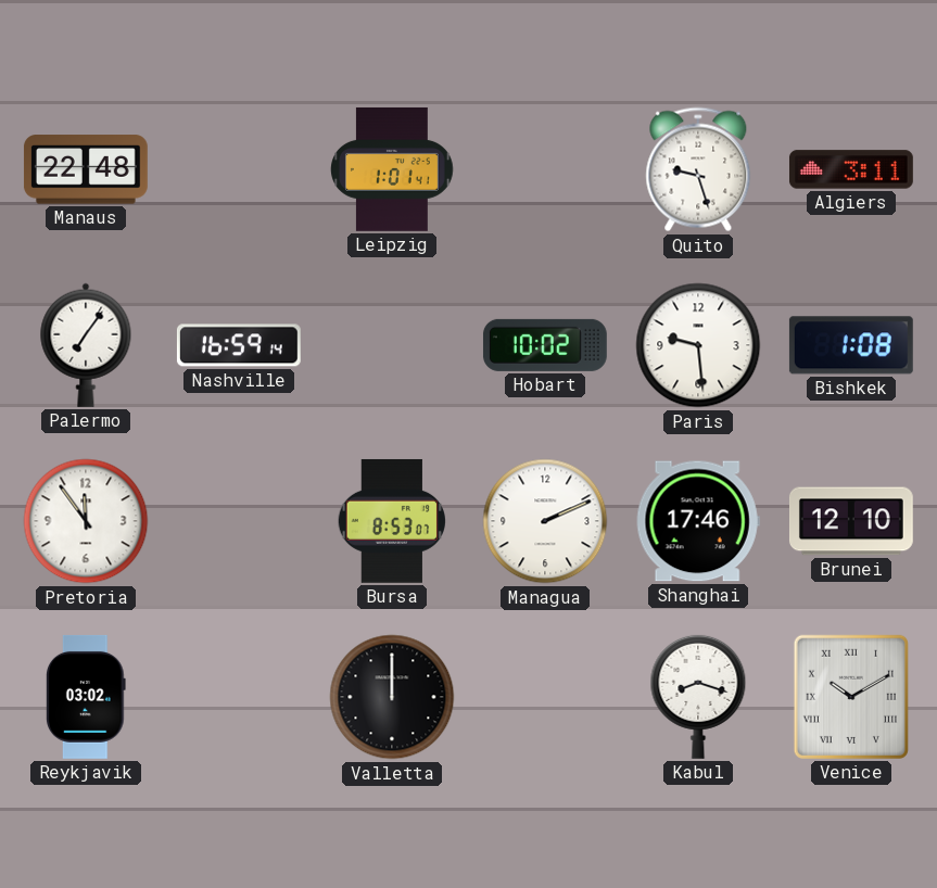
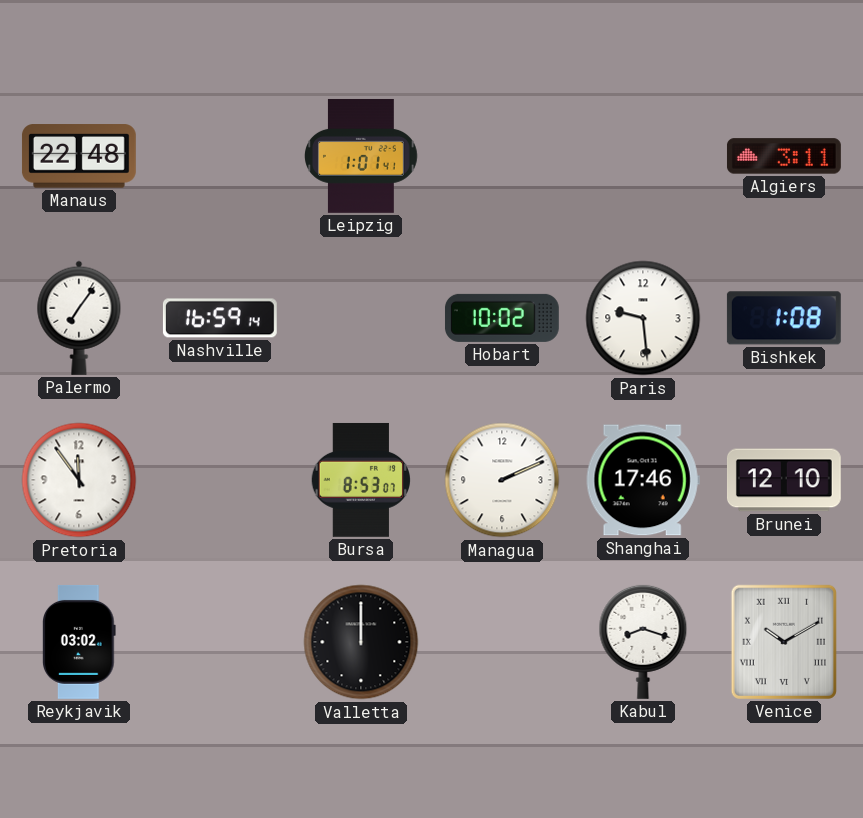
Quito: 9:27 -> none
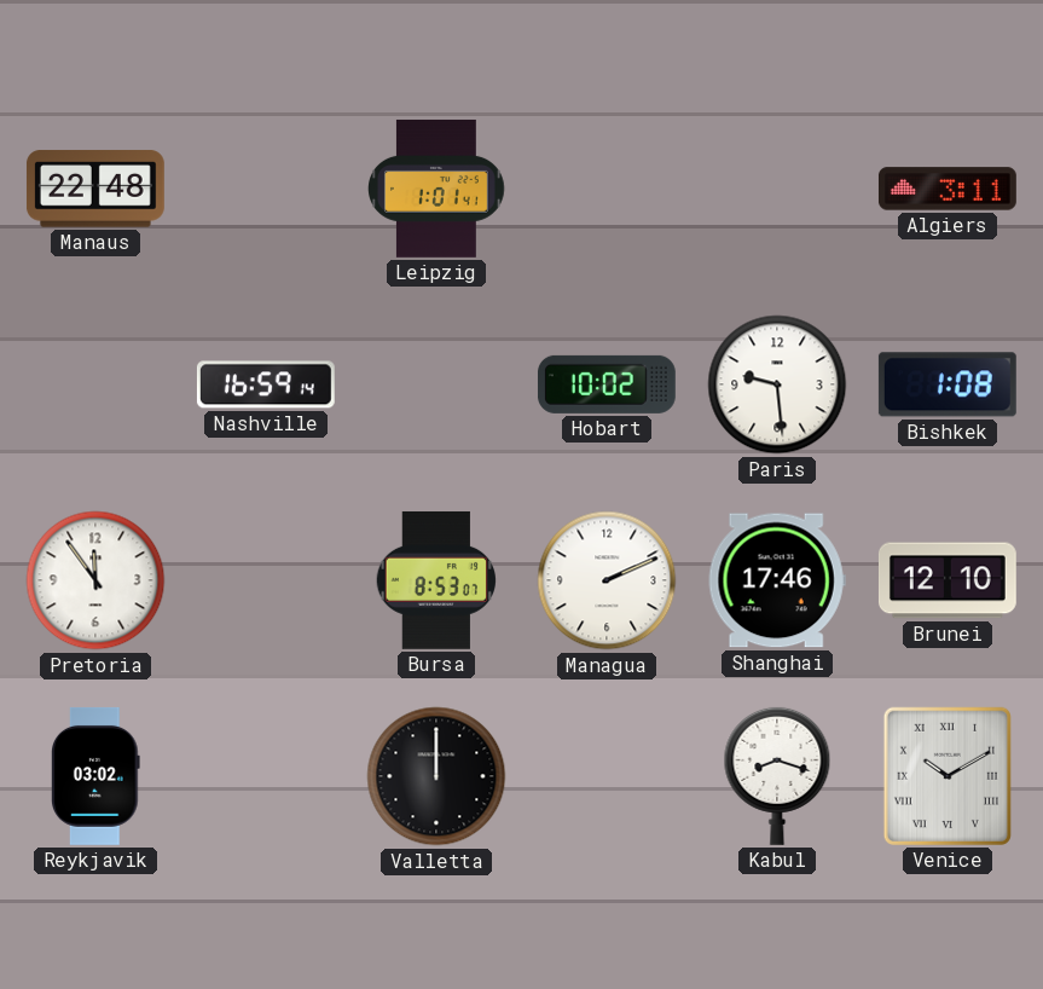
Palermo: 7:06 -> none
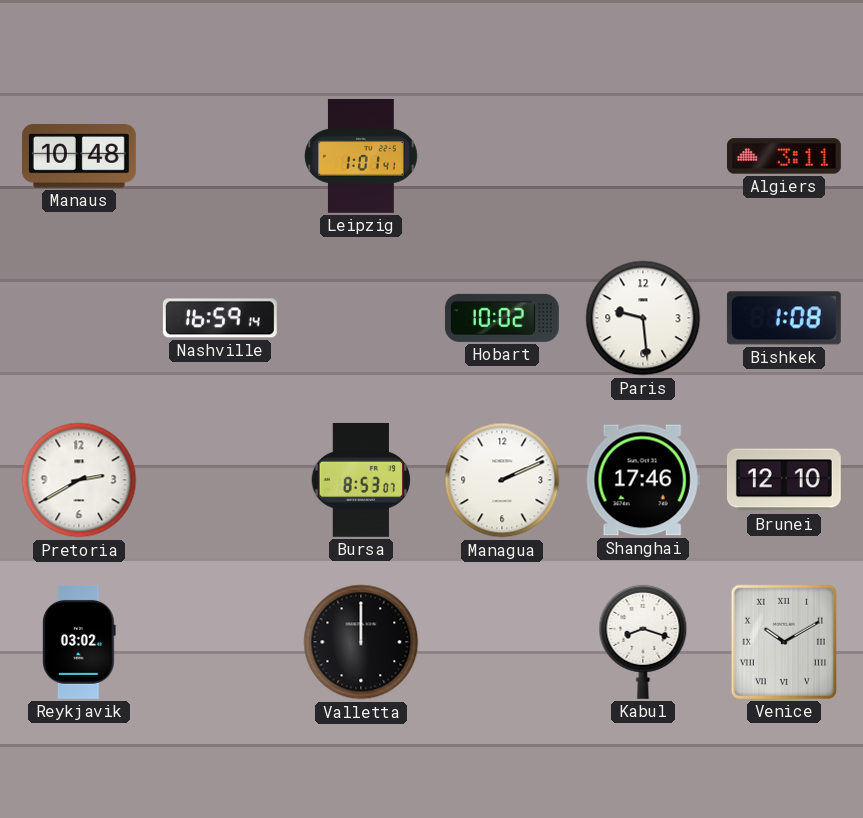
Manaus: 22:48 -> 10:48
Pretoria: 11:54 -> 2:40
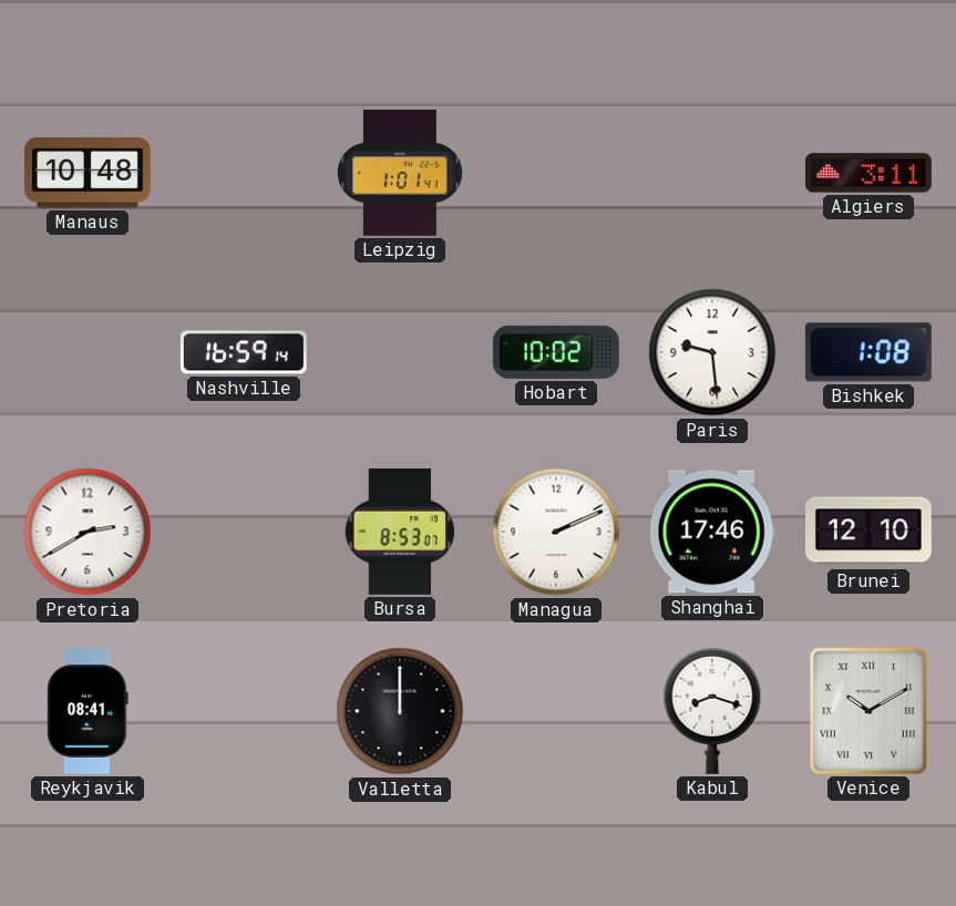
Reykjavik: 03:02 -> 08:41
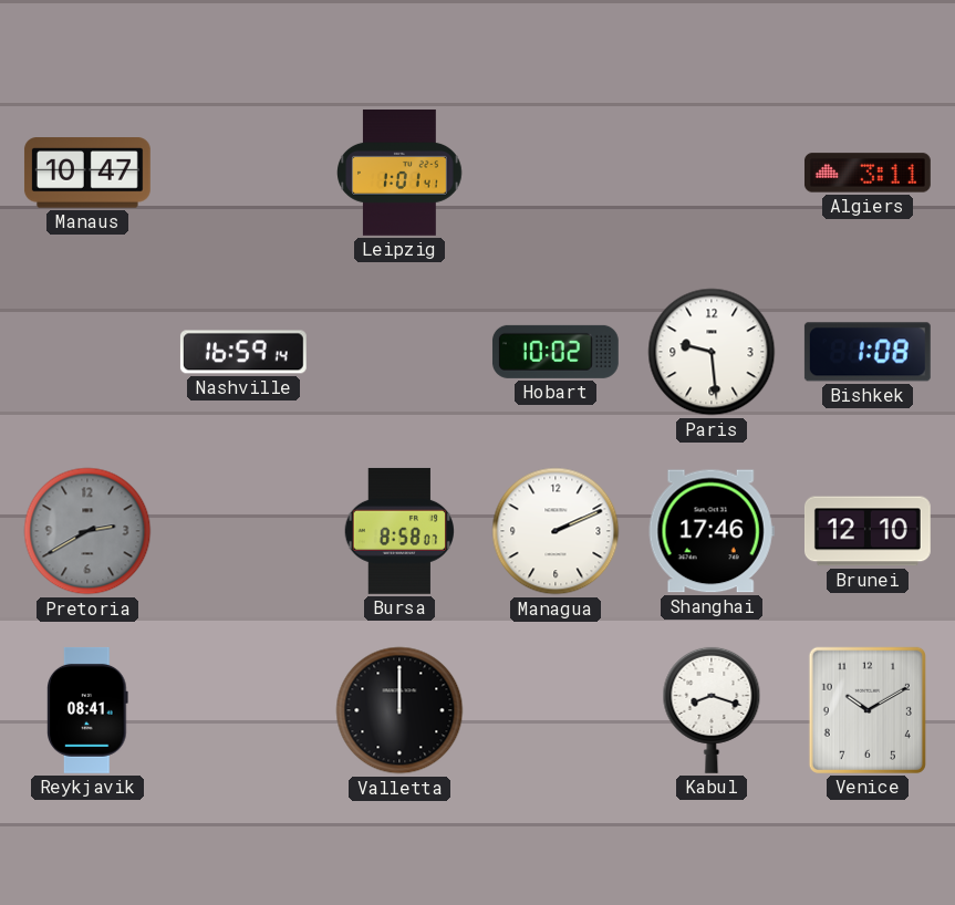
Manaus: 10:48 -> 10:47
Pretoria dial: white -> grey
Bursa: 8:53 -> 8:58
Venice numerals: Roman -> Arabic
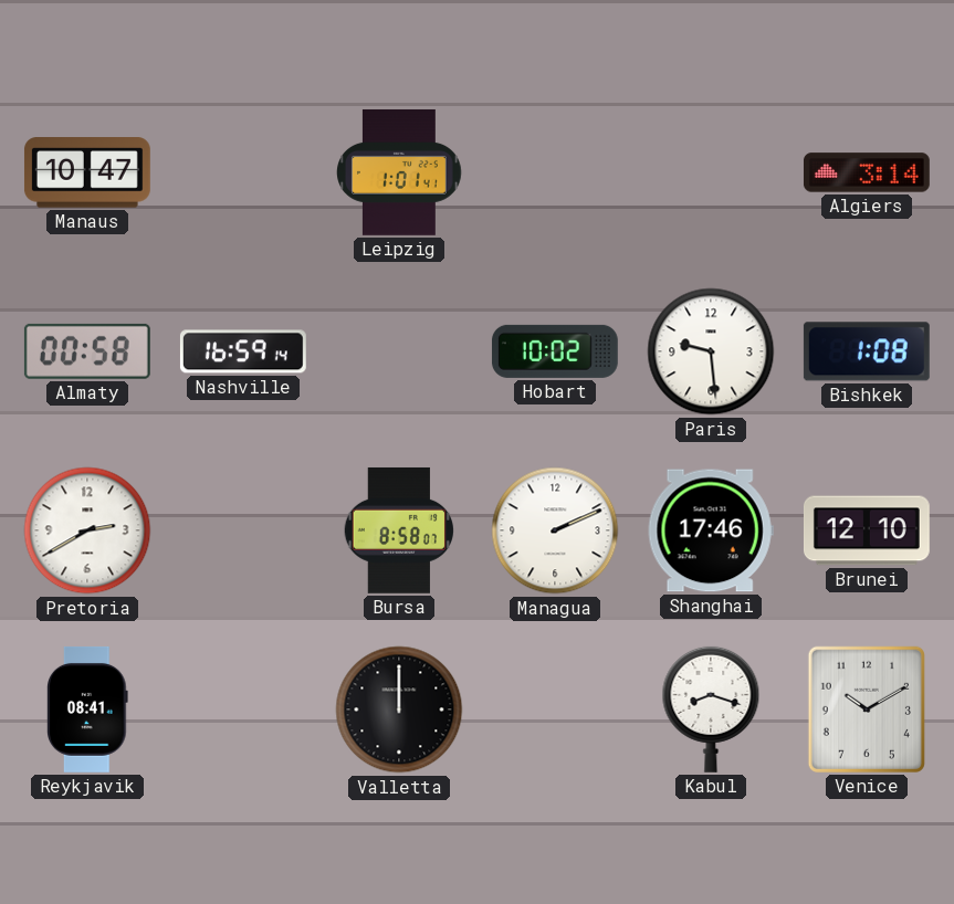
Algiers: 3:11 -> 3:14
Almaty: none -> 00:58
Pretoria dial: grey -> white
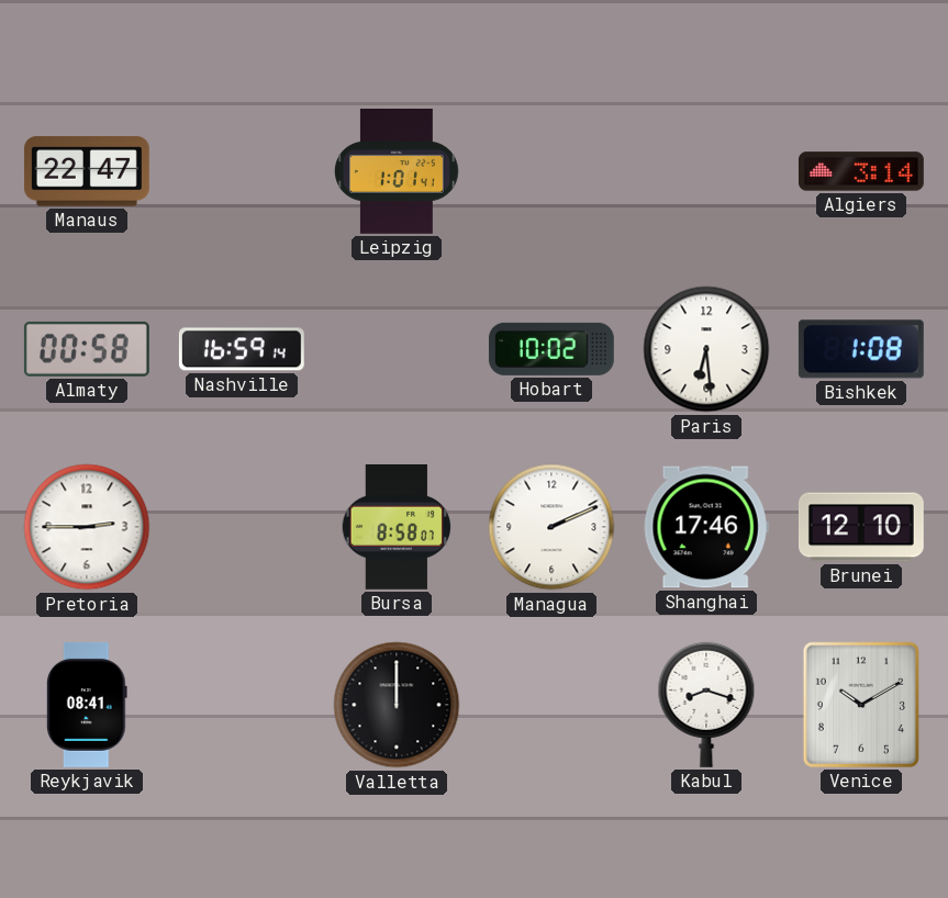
Manaus: 10:47 -> 22:47
Paris: 9:29 -> 6:29
Pretoria: 2:40 -> 2:45
